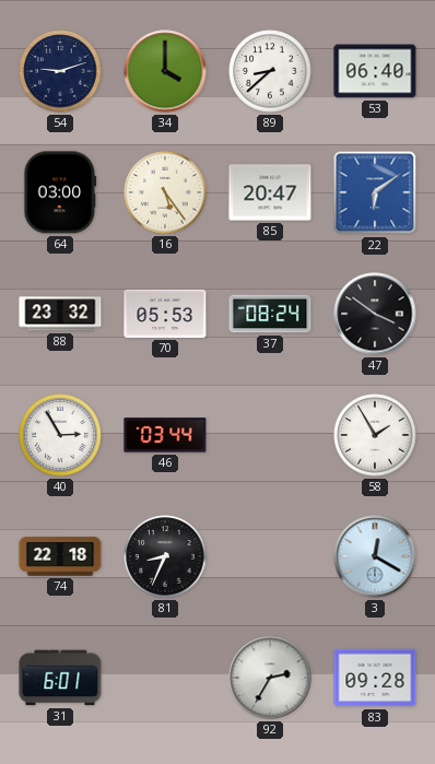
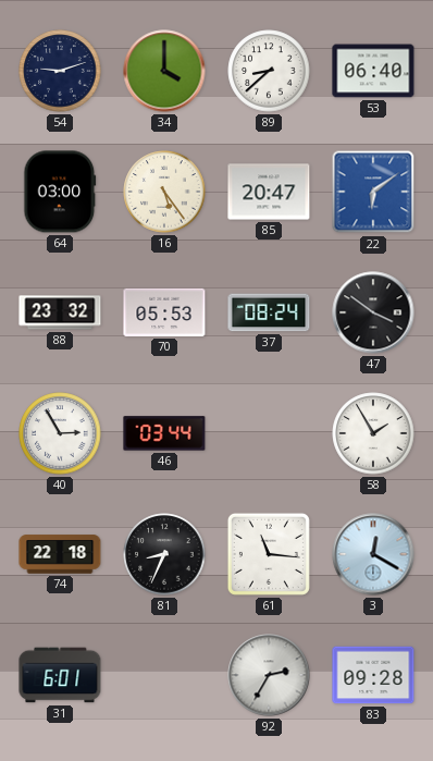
61: none -> 11:16
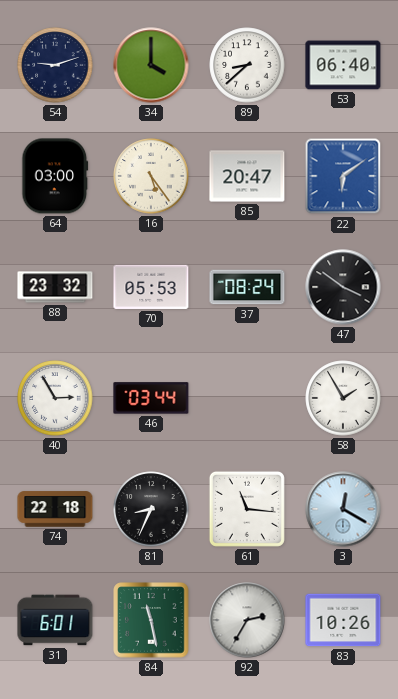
84: none -> 11:28
83: 09:28 -> 10:26
